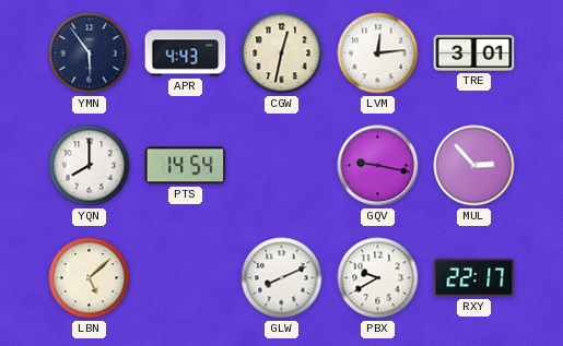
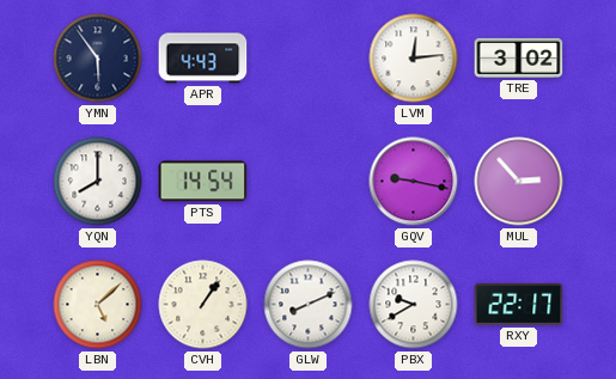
CGW: 12:32 -> none
TRE: 3:01 -> 3:02
CVH: none -> 1:06
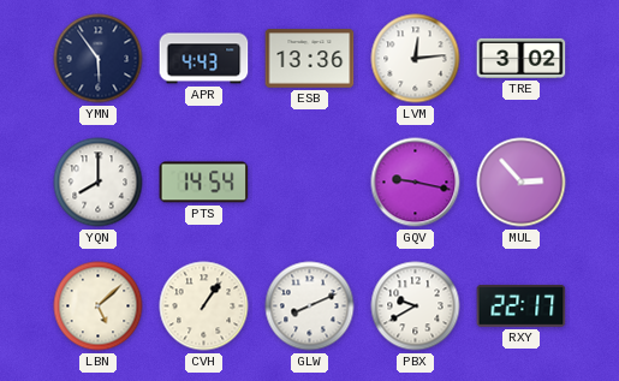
ESB: none -> 13:36
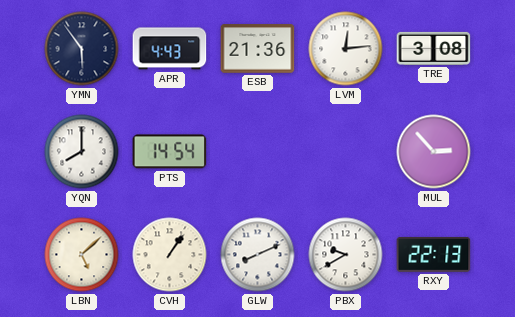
ESB: 13:36 -> 21:36
TRE: 3:02 -> 3:08
GQV: 9:17 -> none
RXY: 22:17 -> 22:13
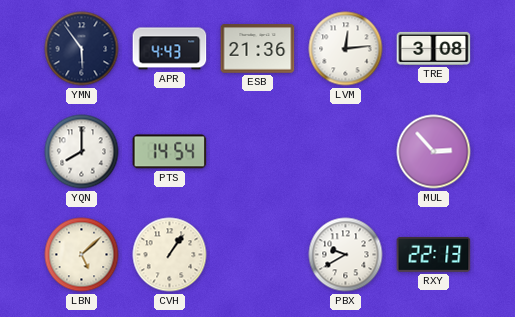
GLW: 8:11 -> none
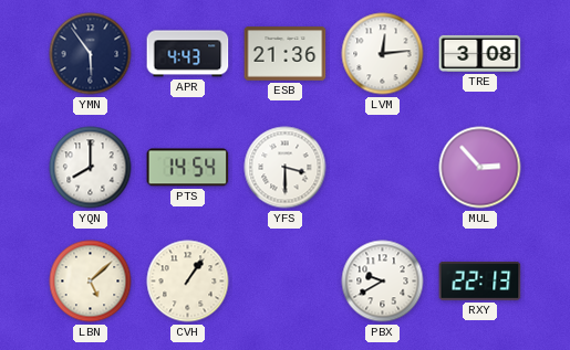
YFS: none -> 3:30
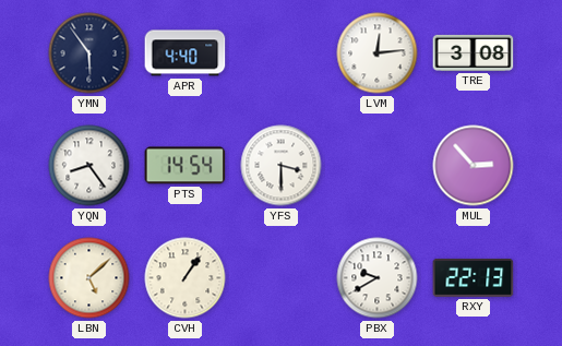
APR: 4:43 -> 4:40
ESB: 21:36 -> none
YQN: 8:00 -> 8:24
